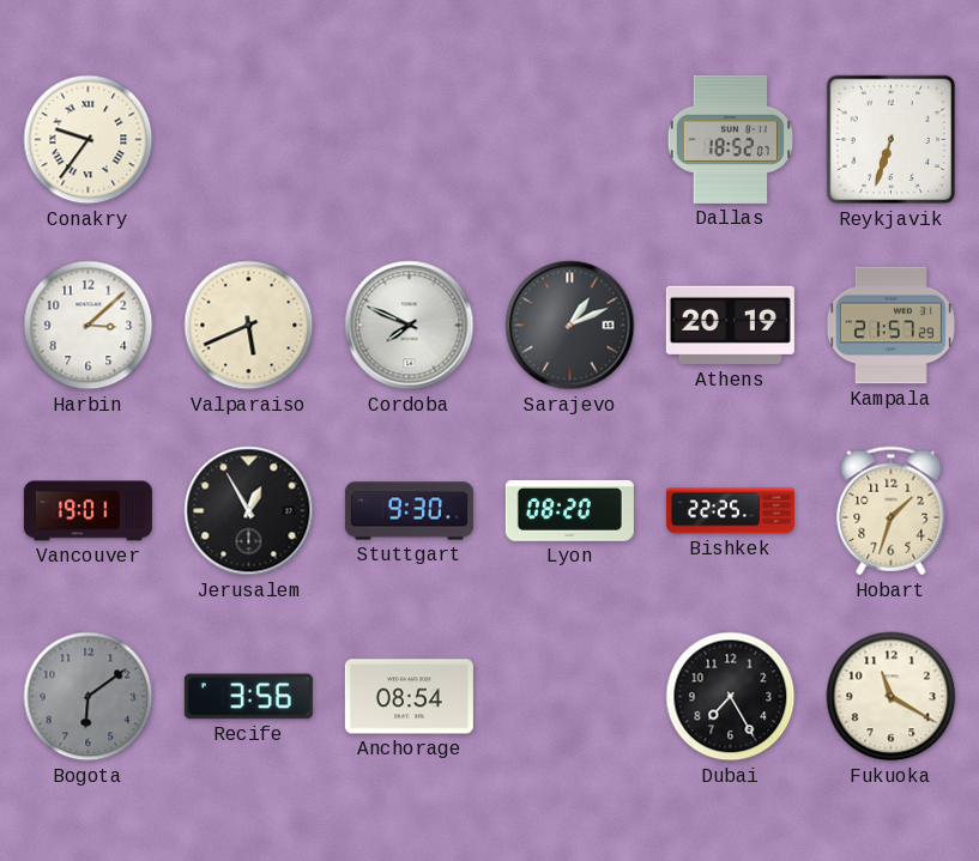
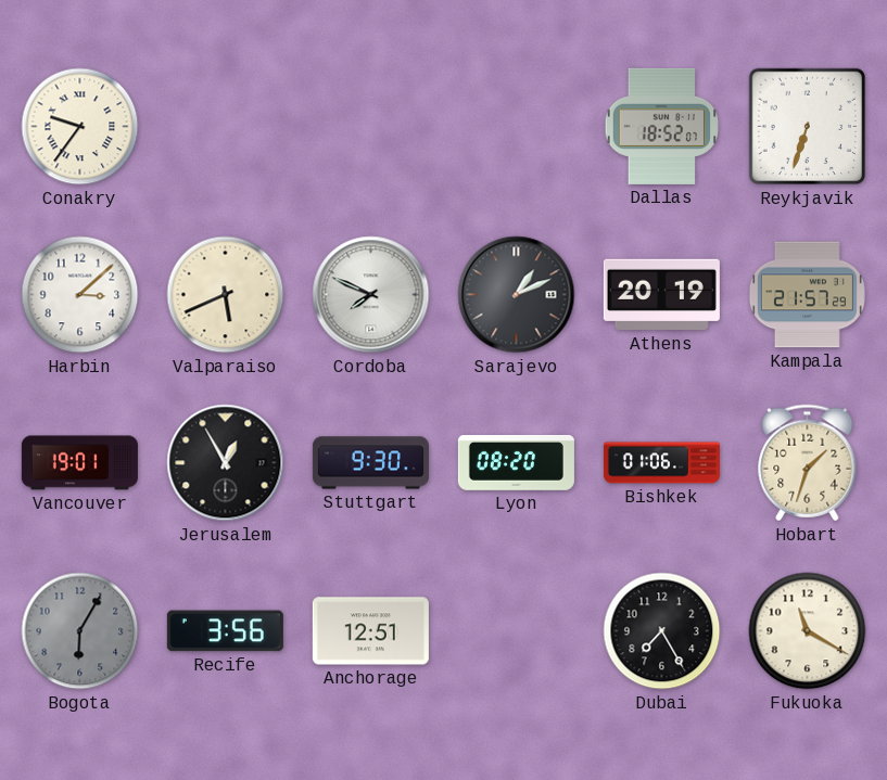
Bishkek: 22:25 -> 01:06
Bogota: 6:09 -> 6:05
Anchorage: 08:54 -> 12:51
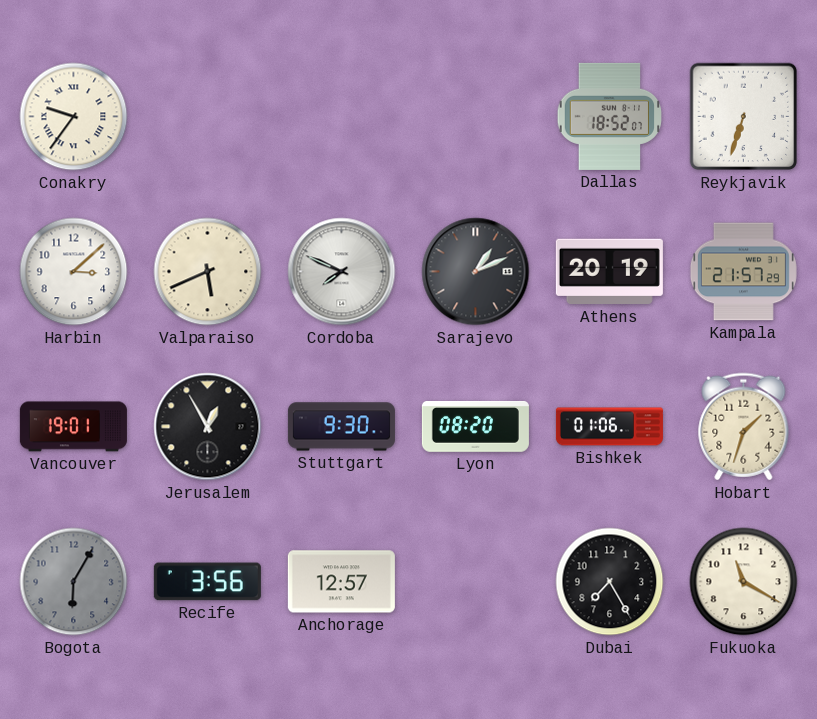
Anchorage: 12:51 -> 12:57
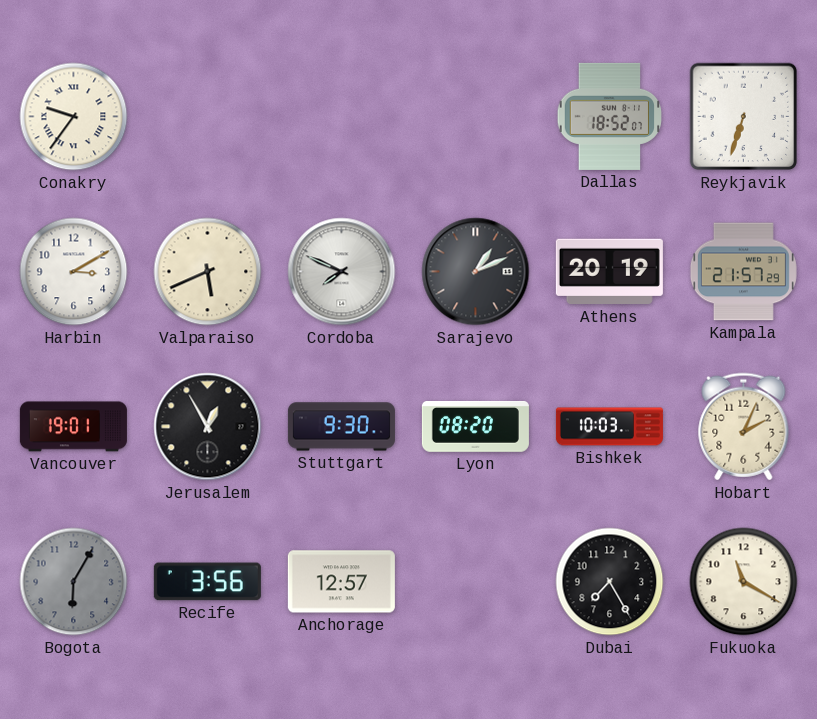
Harbin: 3:08 -> 3:10
Bishkek: 01:06 -> 10:03
Hobart: 1:33 -> 2:04
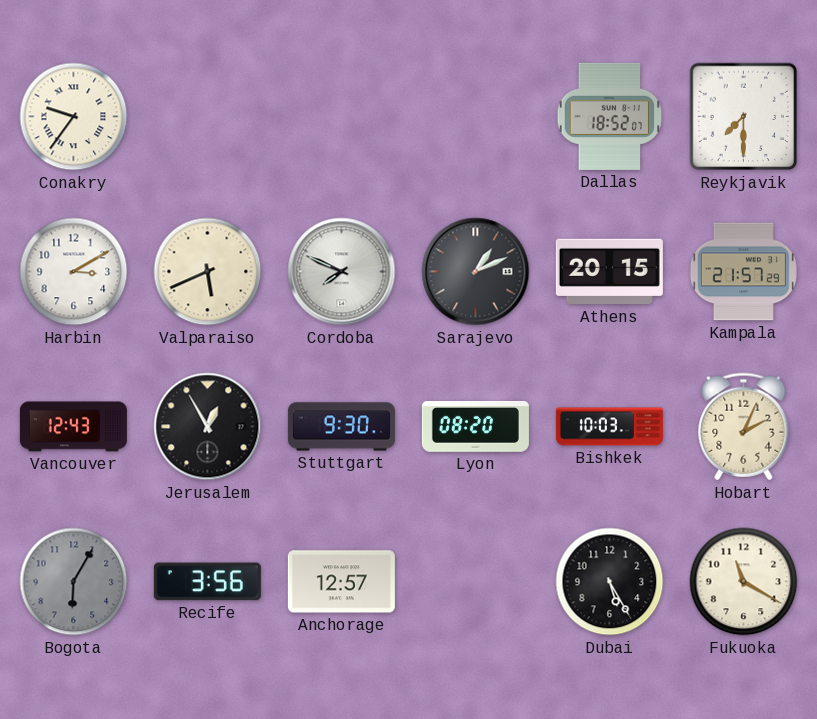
Reykjavik: 6:33 -> 7:30
Athens: 20:19 -> 20:15
Vancouver: 19:01 -> 12:43
Dubai: 7:25 -> 5:25
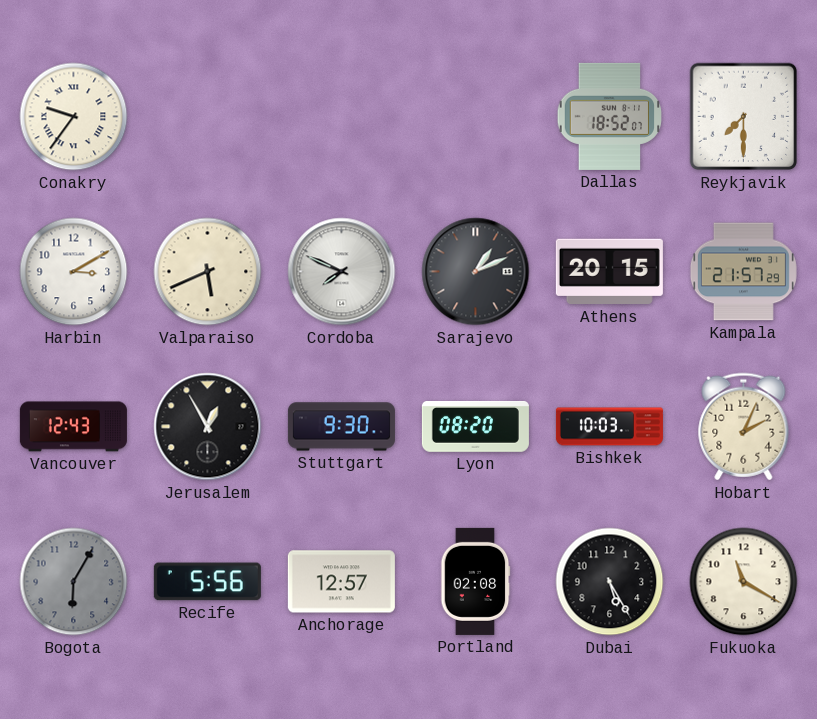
Recife: 3:56 -> 5:56
Portland: none -> 02:08
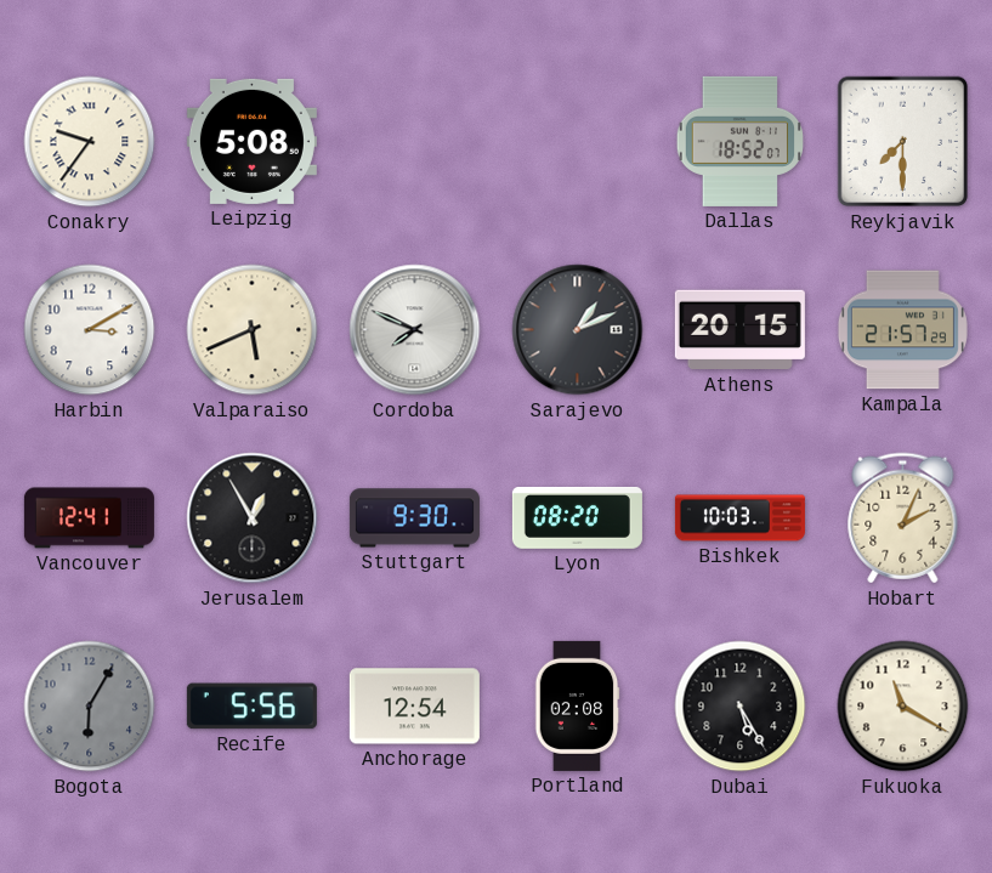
Leipzig: none -> 5:08
Vancouver: 12:43 -> 12:41
Anchorage: 12:57 -> 12:54
